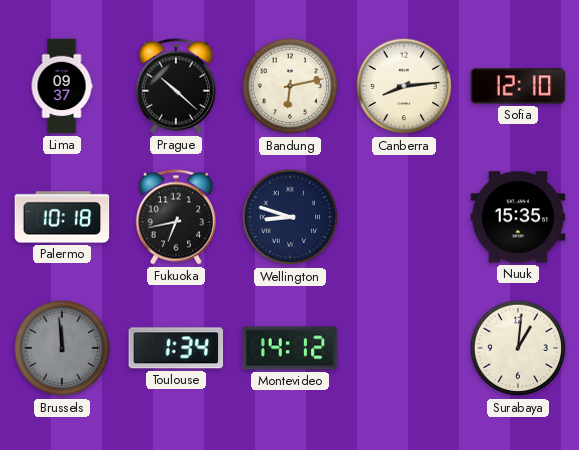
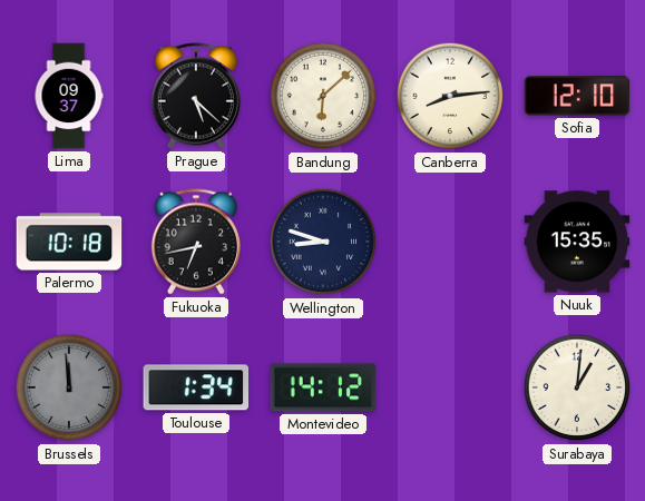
Prague: 10:22 -> 5:22
Bandung: 6:13 -> 6:08
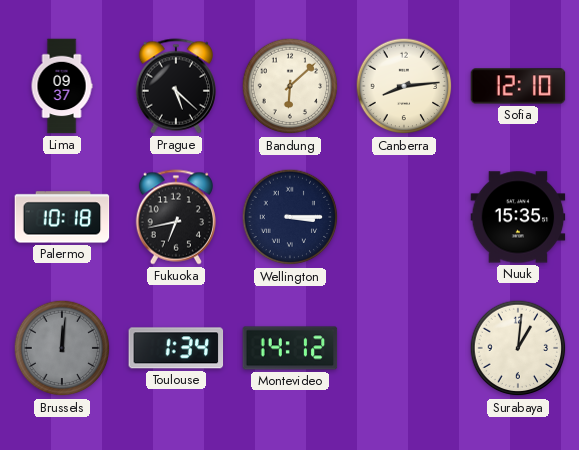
Wellington: 8:48 -> 3:15
Brussels: 11:59 -> 12:01
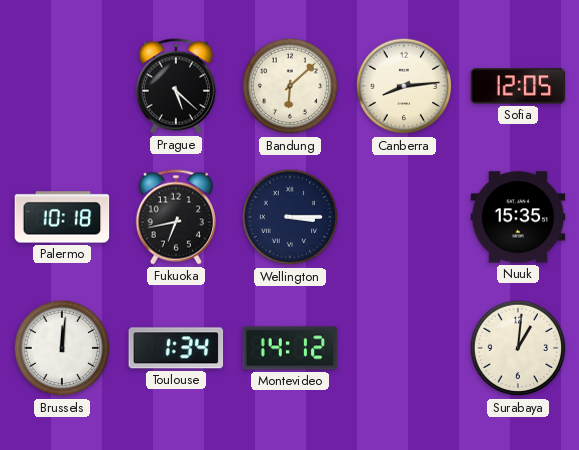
Lima: 09:37 -> none
Sofia: 12:10 -> 12:05
Brussels dial: grey -> white
